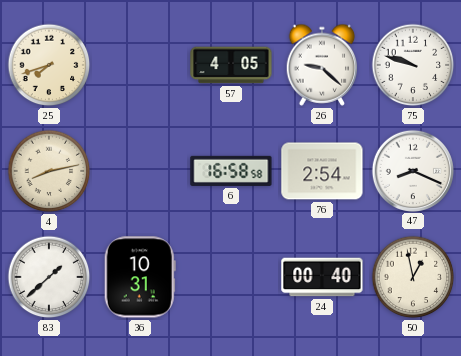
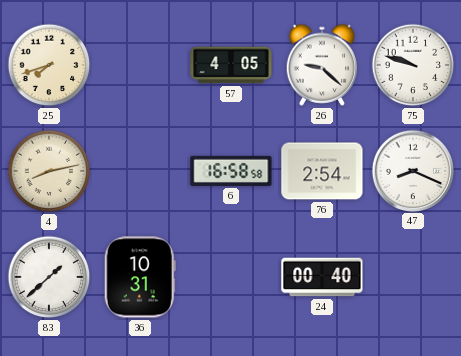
50: 12:58 -> none
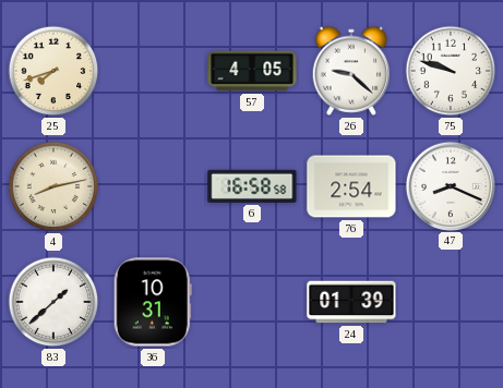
24: 00:40 -> 01:39
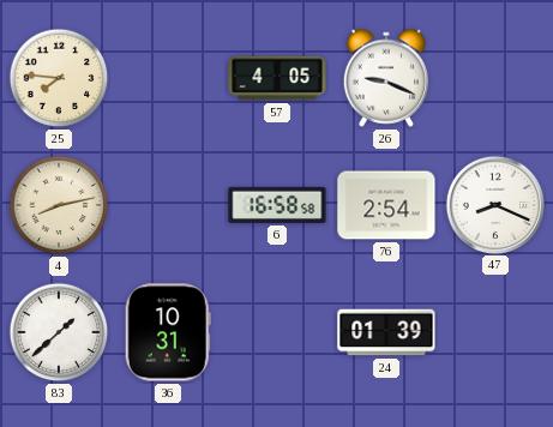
25: 7:42 -> 7:46
26: 9:22 -> 9:19
75: 9:48 -> none
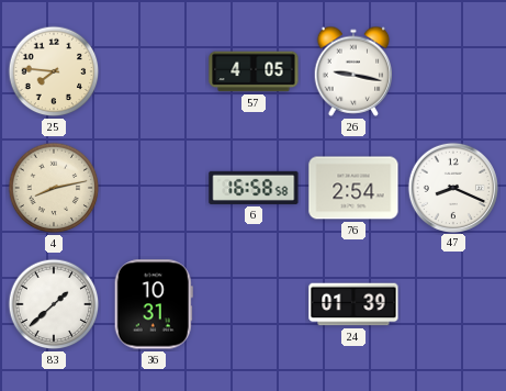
26: 9:19 -> 9:17
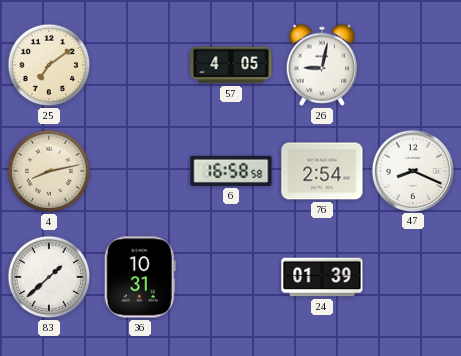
25: 7:46 -> 7:09
26: 9:17 -> 9:02
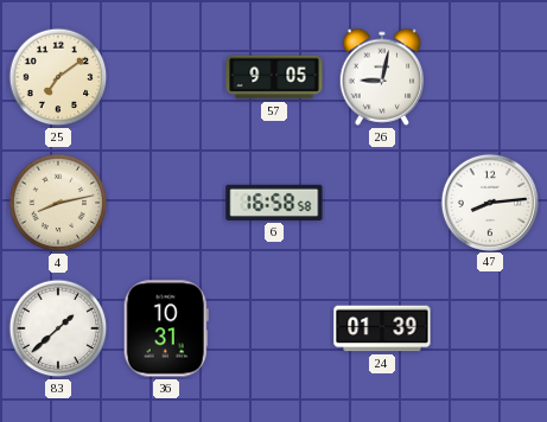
57: 4:05 -> 9:05
76: 2:54 -> none
47: 8:19 -> 8:14
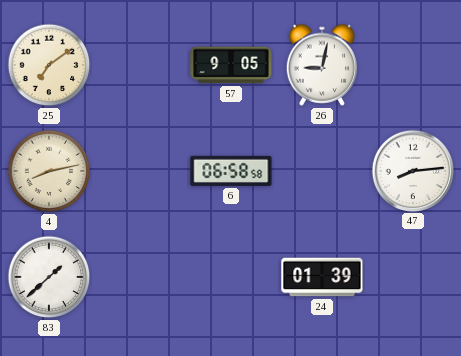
6: 16:58 -> 06:58
36: 10:31 -> none
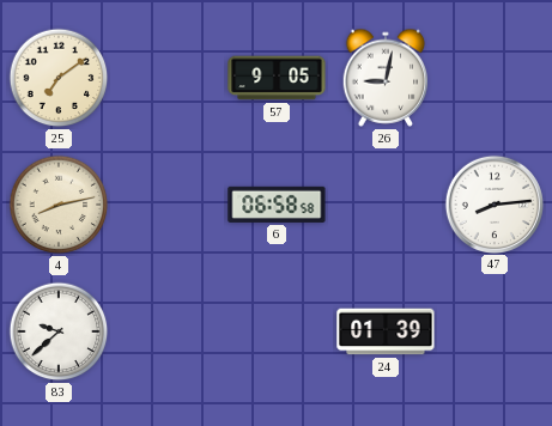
83: 1:38 -> 9:38
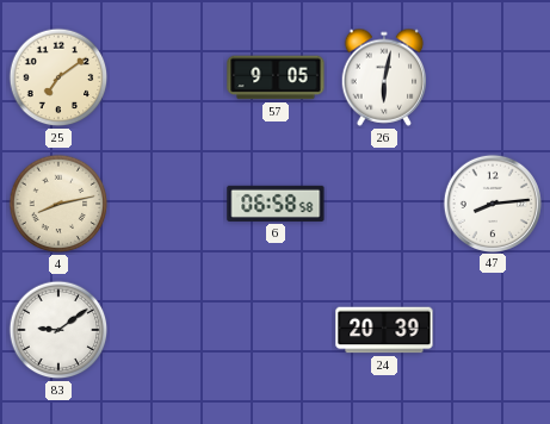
26: 9:02 -> 6:02
83: 9:38 -> 9:09
24: 01:39 -> 20:39
